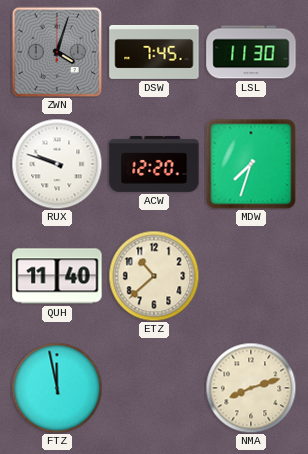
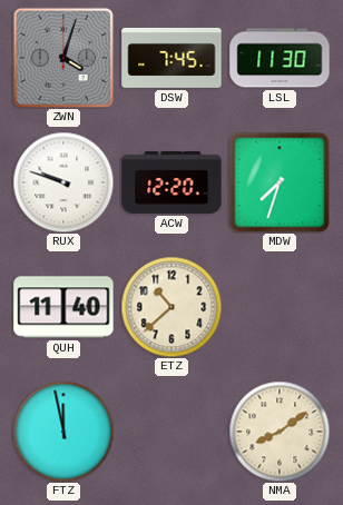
NMA: 8:12 -> 8:09
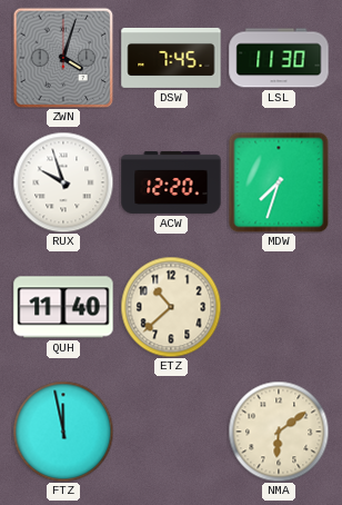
RUX: 9:48 -> 9:57
NMA: 8:09 -> 6:09
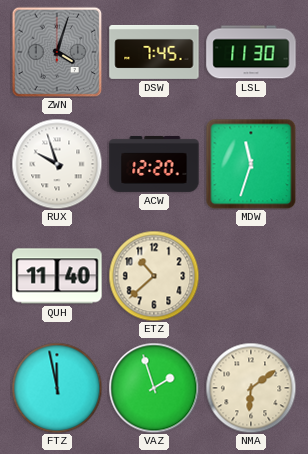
MDW: 7:33 -> 11:33
VAZ: none -> 1:57
